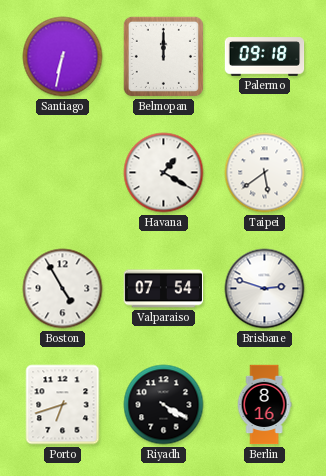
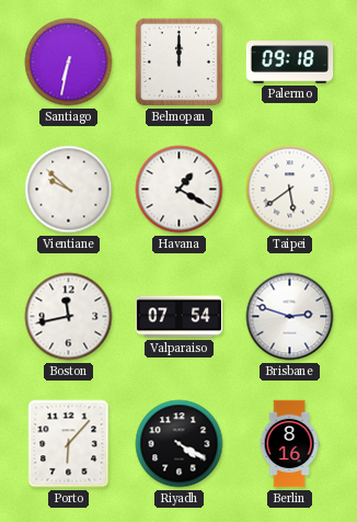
Vientiane: none -> 9:52
Boston: 4:55 -> 11:43
Porto: 6:42 -> 6:07
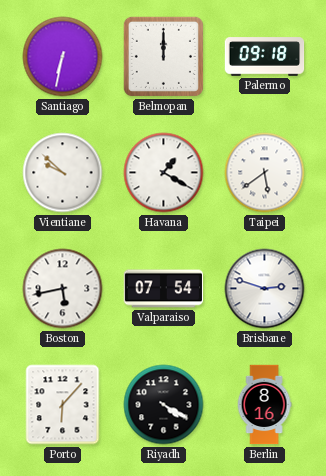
Boston: 11:43 -> 5:43
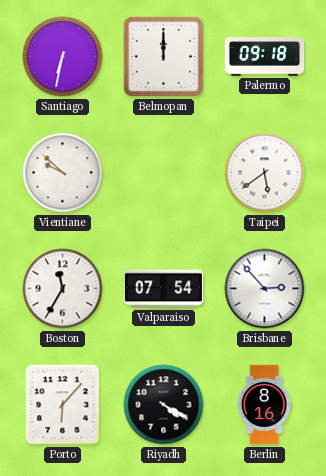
Havana: 1:20 -> none
Boston: 5:43 -> 11:35
Brisbane: 2:48 -> 2:53
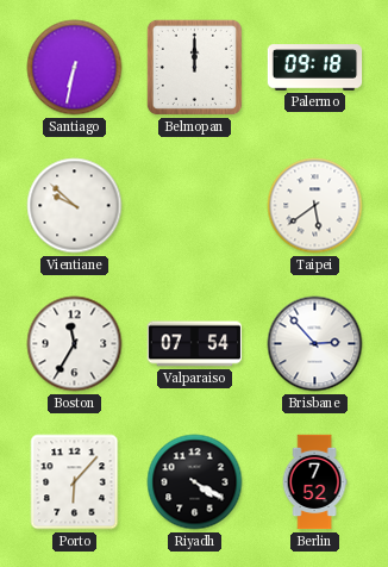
Berlin: 8:16 -> 7:52
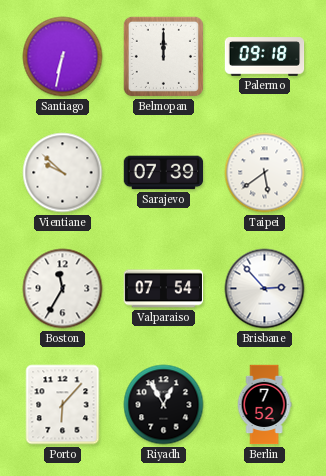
Sarajevo: none -> 07:39
Riyadh: 4:20 -> 12:55
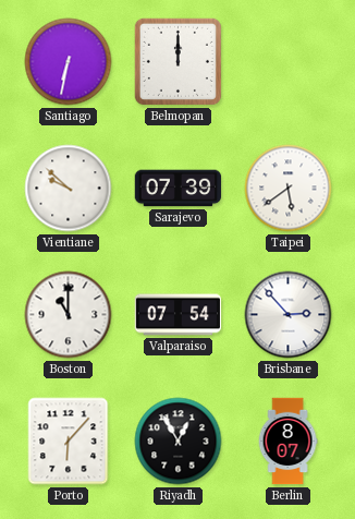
Palermo: 09:18 -> none
Boston: 11:35 -> 11:00
Berlin: 7:52 -> 8:07
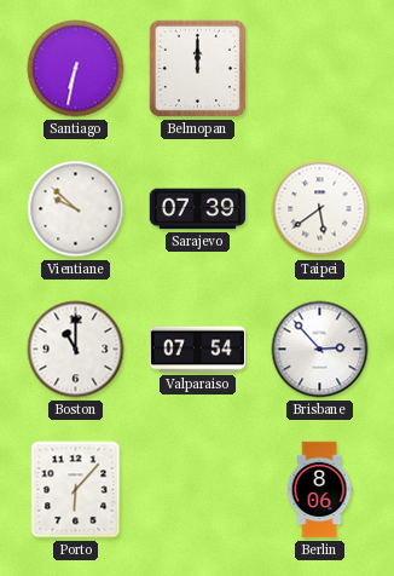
Riyadh: 12:55 -> none
Berlin: 8:07 -> 8:06
